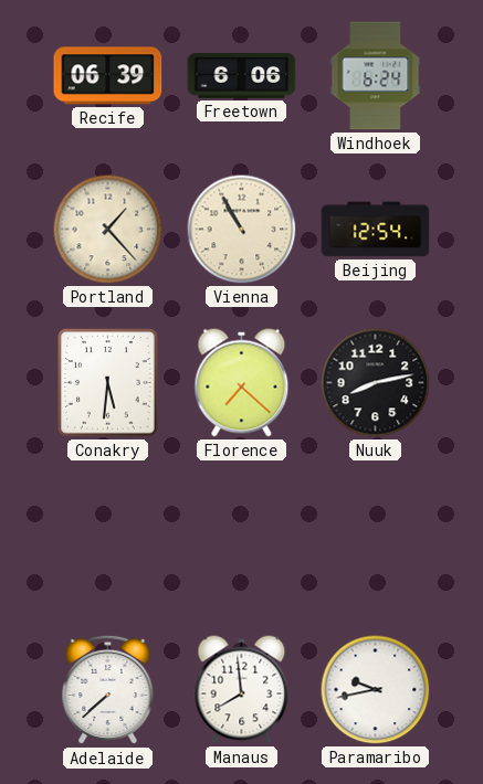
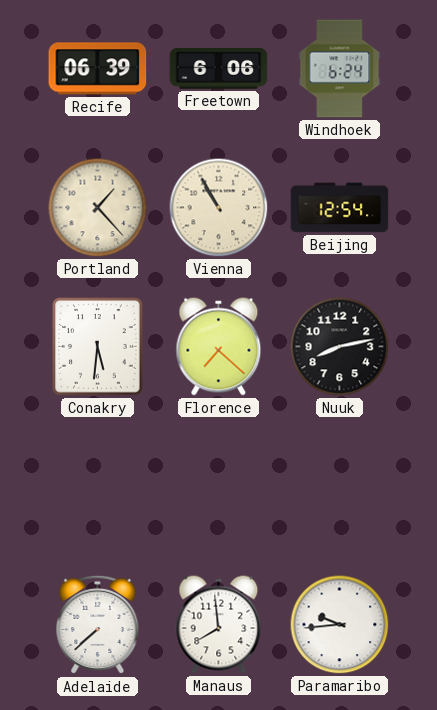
Paramaribo: 9:43 -> 9:44
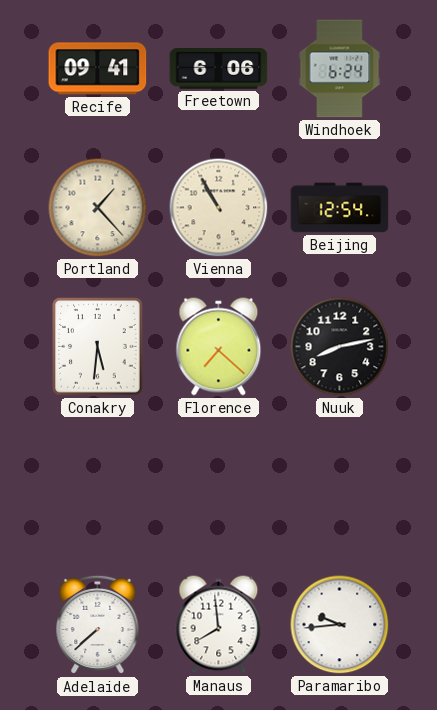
Recife: 06:39 -> 09:41
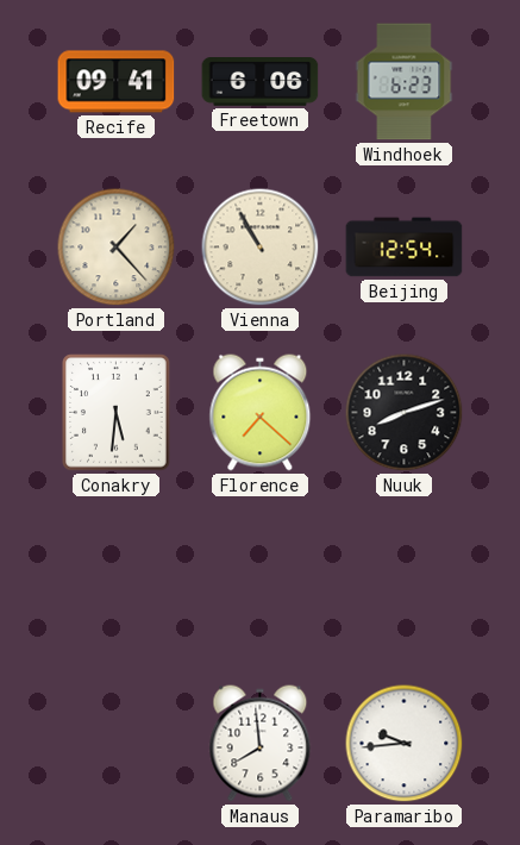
Windhoek: 6:24 -> 6:23
Nuuk: 8:13 -> 8:12
Adelaide: 7:38 -> none
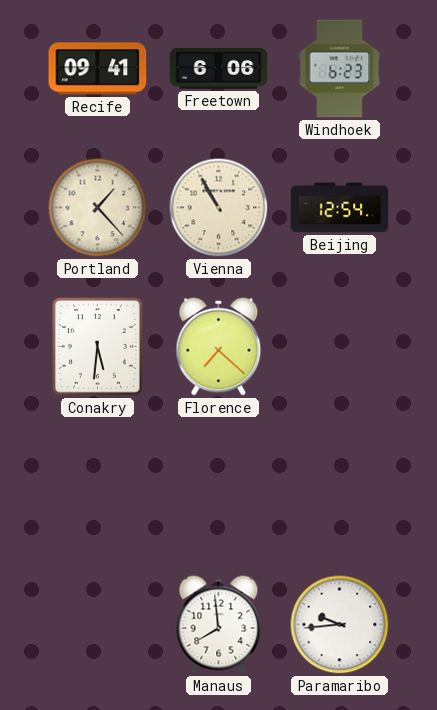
Nuuk: 8:12 -> none
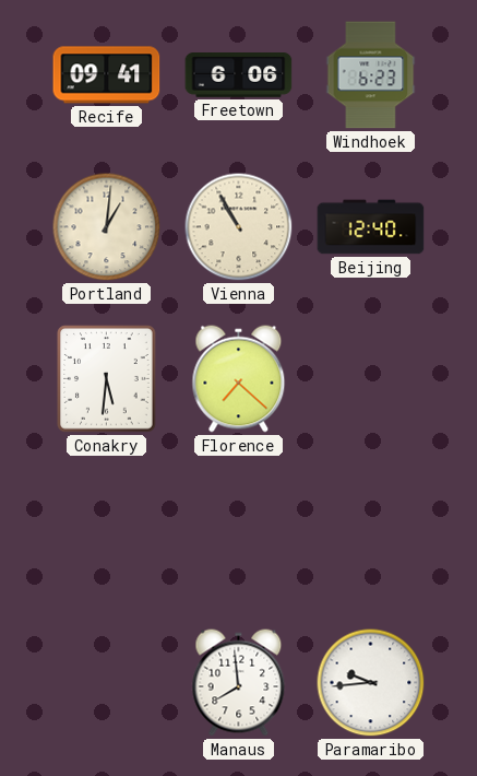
Portland: 1:23 -> 1:01
Beijing: 12:54 -> 12:40
